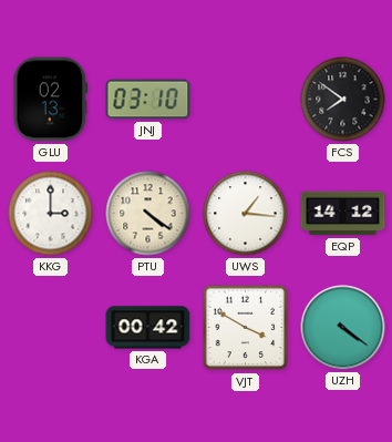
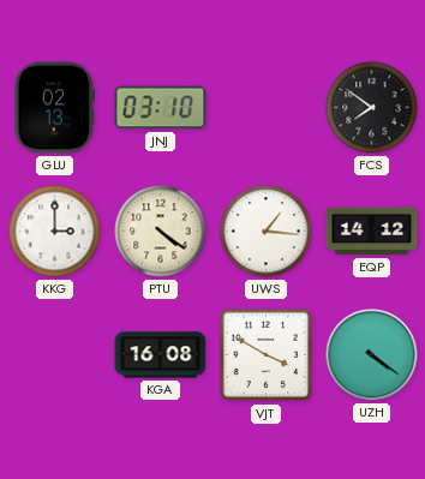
KGA: 00:42 -> 16:08
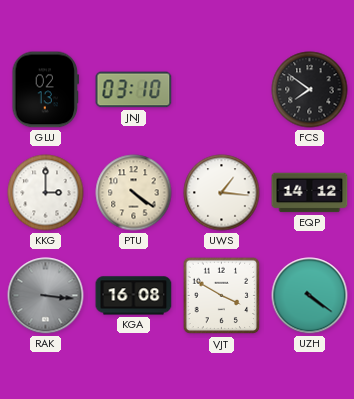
RAK: none -> 3:16
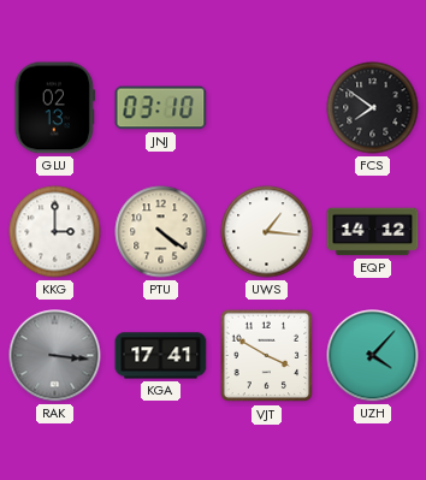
KGA: 16:08 -> 17:41
UZH: 4:21 -> 4:07
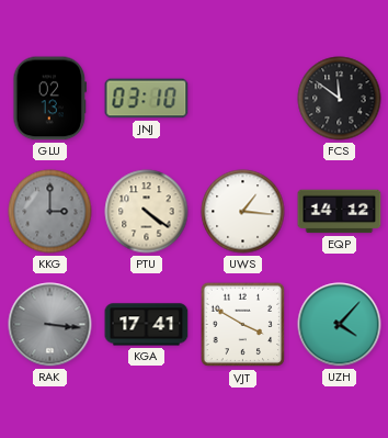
FCS: 7:51 -> 11:51
KKG dial: white -> grey
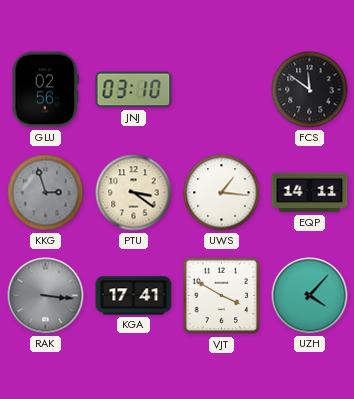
GLU: 02:13 -> 02:56
KKG: 3:00 -> 2:57
PTU: 4:21 -> 3:21
EQP: 14:12 -> 14:11
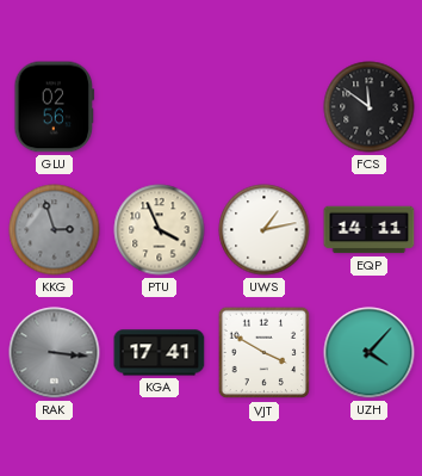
JNJ: 03:10 -> none
PTU: 3:21 -> 3:56
UWS: 1:16 -> 1:13
